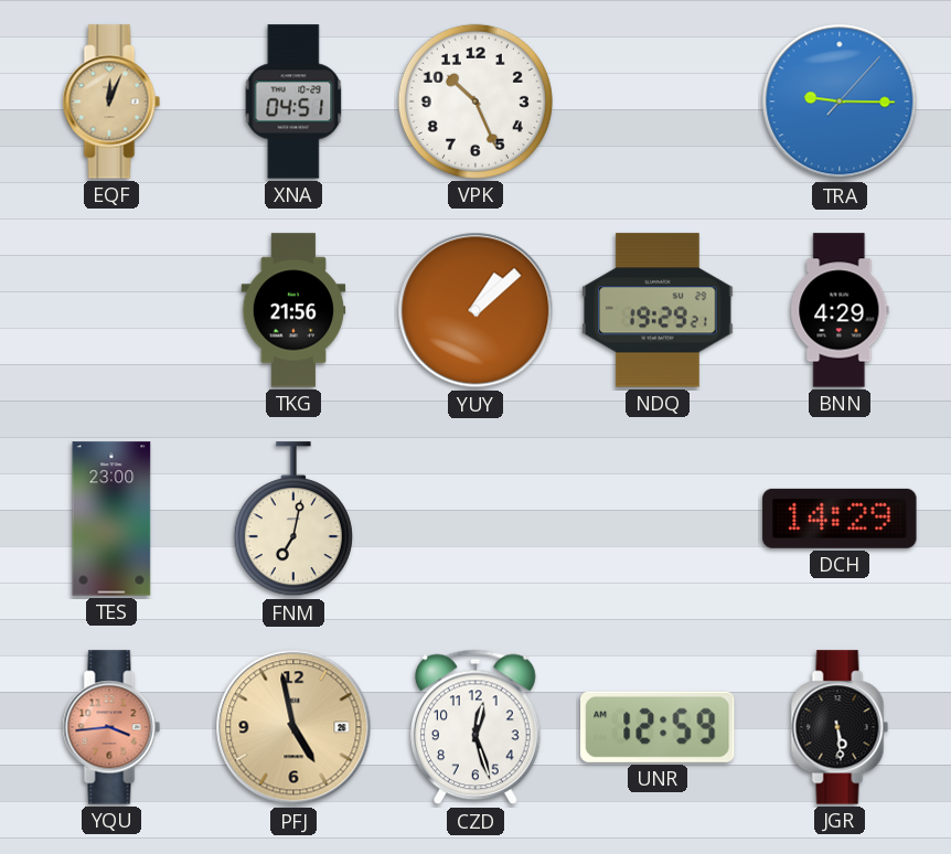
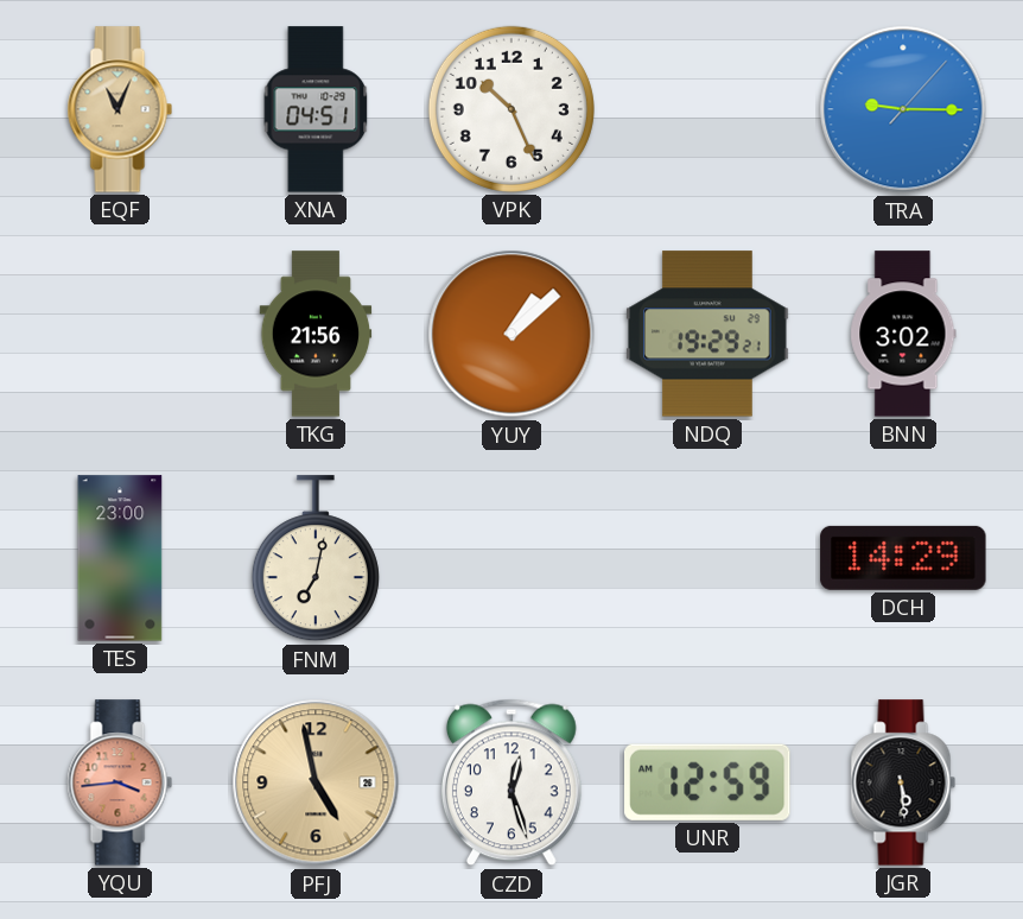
EQF: 12:04 -> 11:04
BNN: 4:29 -> 3:02
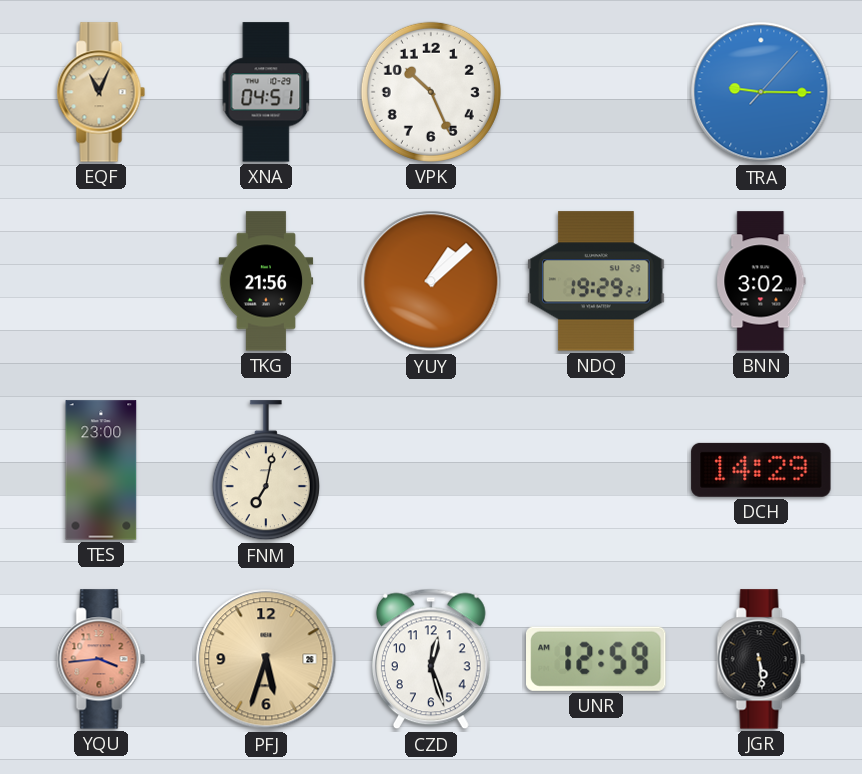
PFJ: 4:58 -> 5:33
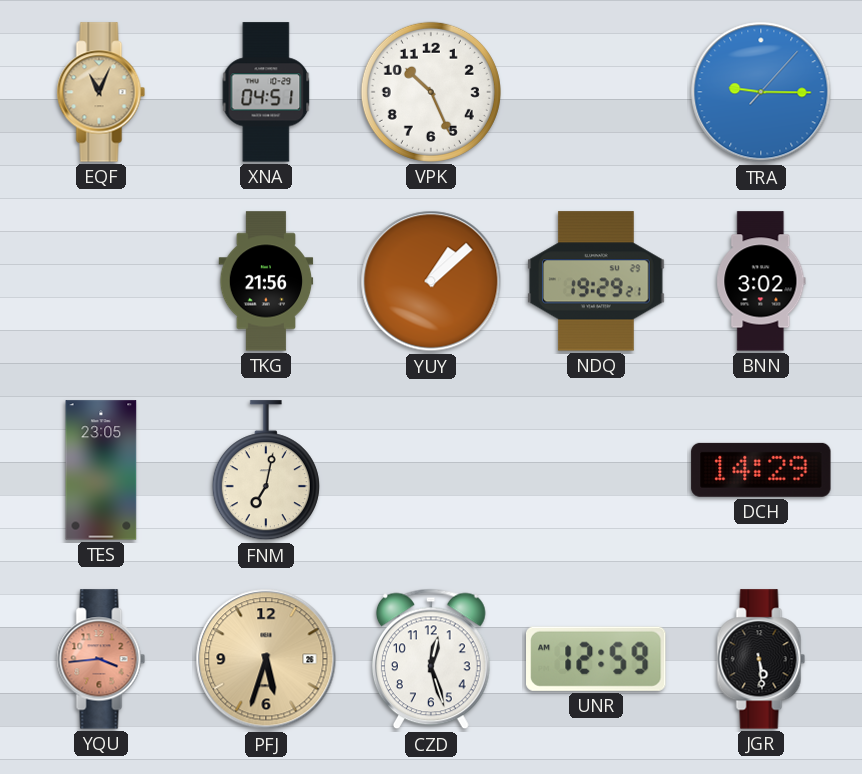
TES: 23:00 -> 23:05
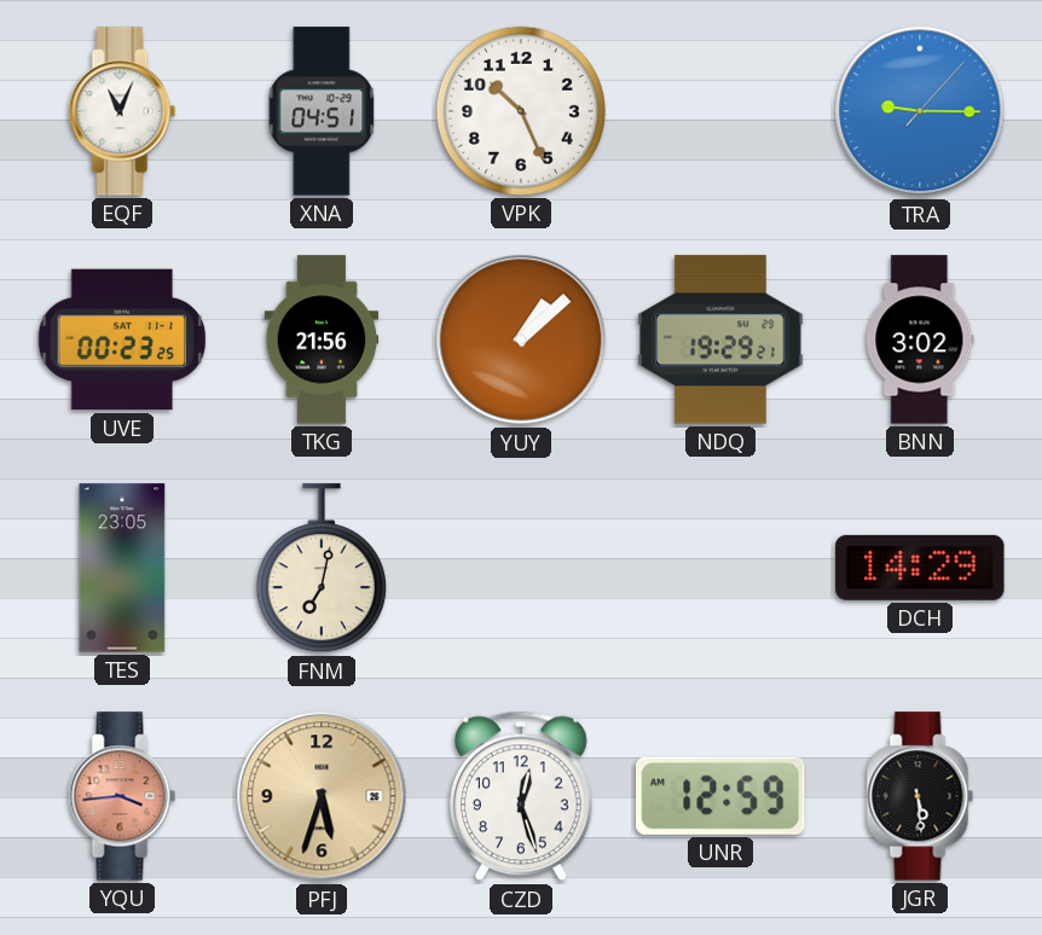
EQF dial: champagne -> white
UVE: none -> 00:23
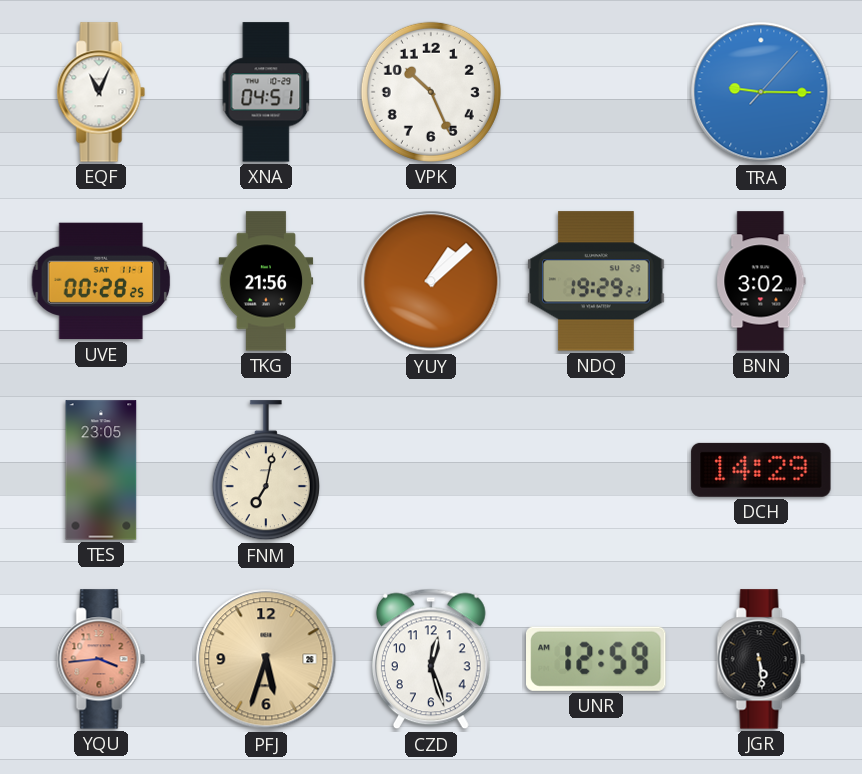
UVE: 00:23 -> 00:28
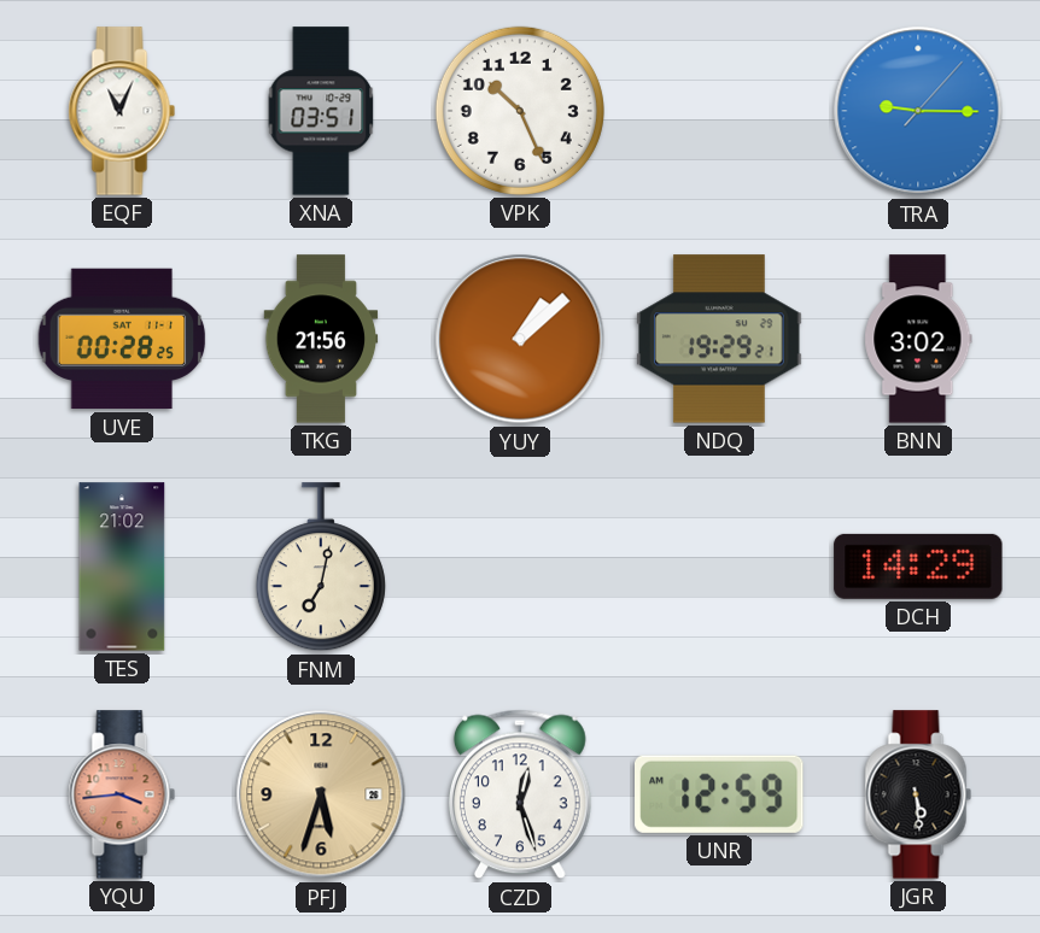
XNA: 04:51 -> 03:51
TES: 23:05 -> 21:02
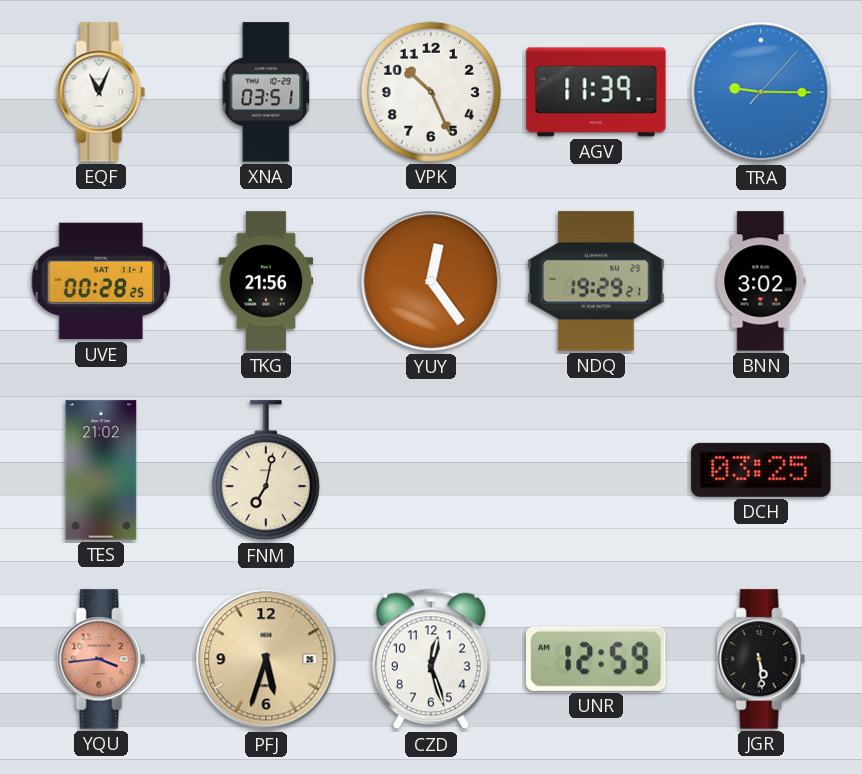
AGV: none -> 11:39
YUY: 1:08 -> 12:24
DCH: 14:29 -> 03:25
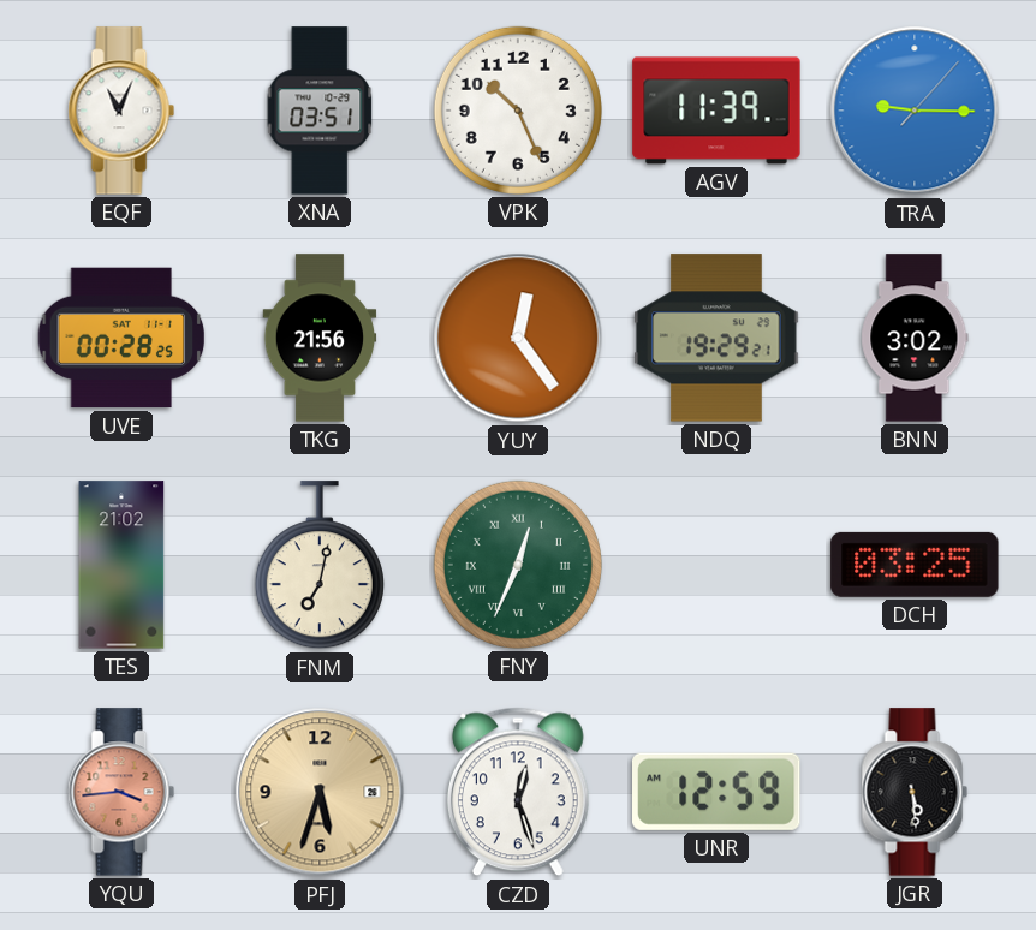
FNY: none -> 12:34
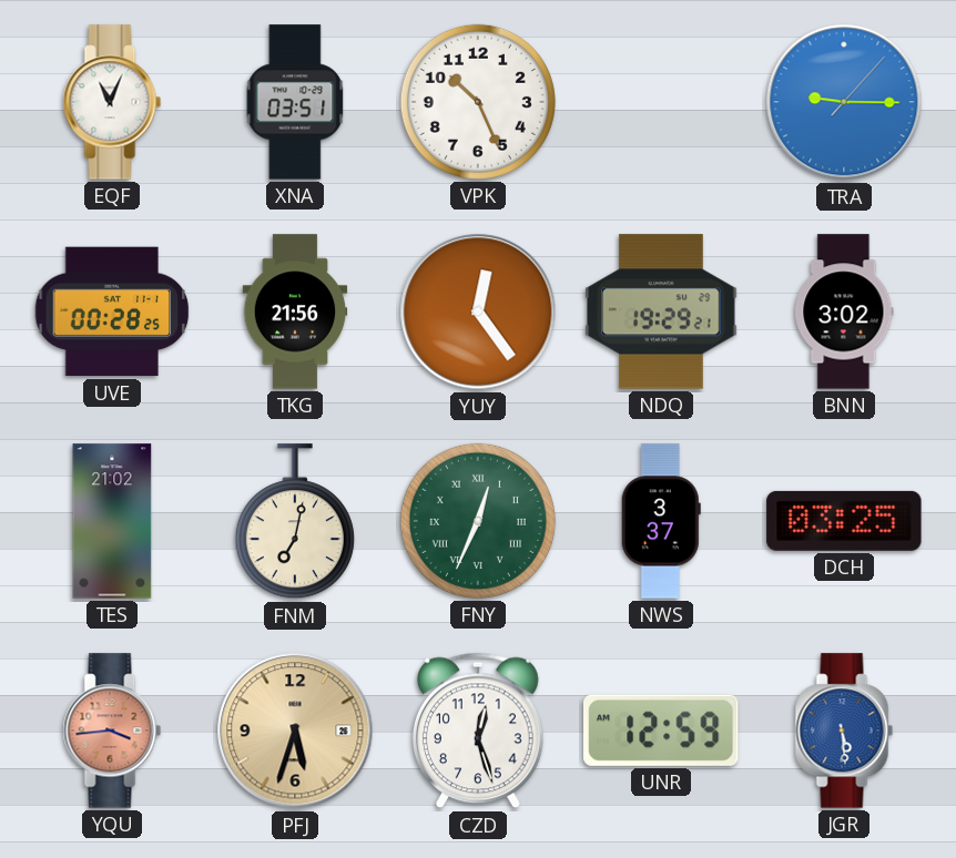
AGV: 11:39 -> none
NWS: none -> 3:37
JGR dial: black -> blue
